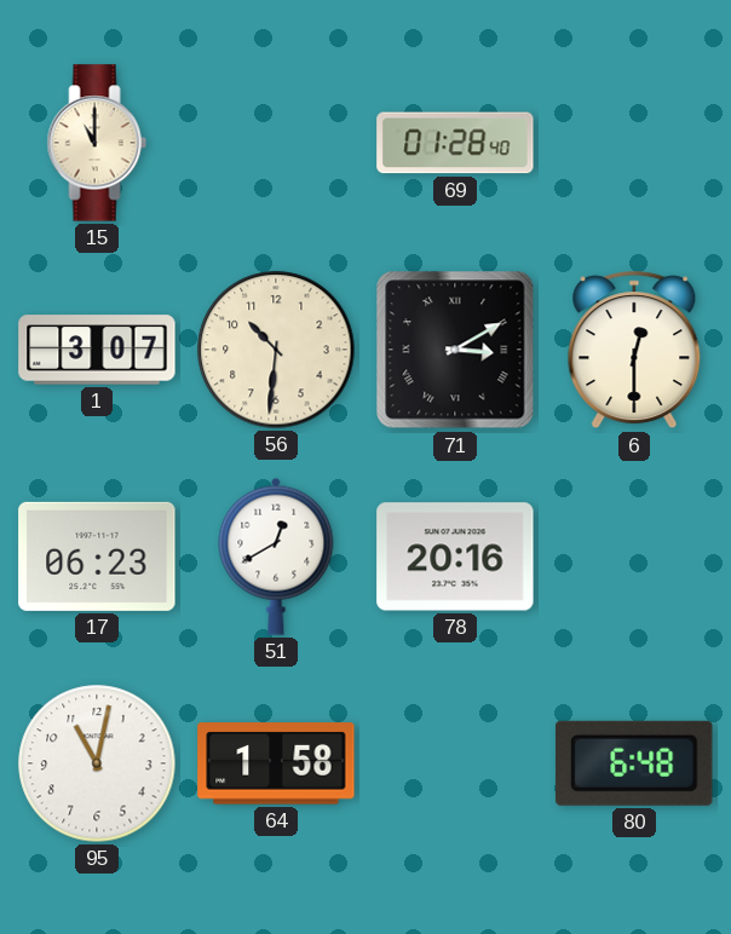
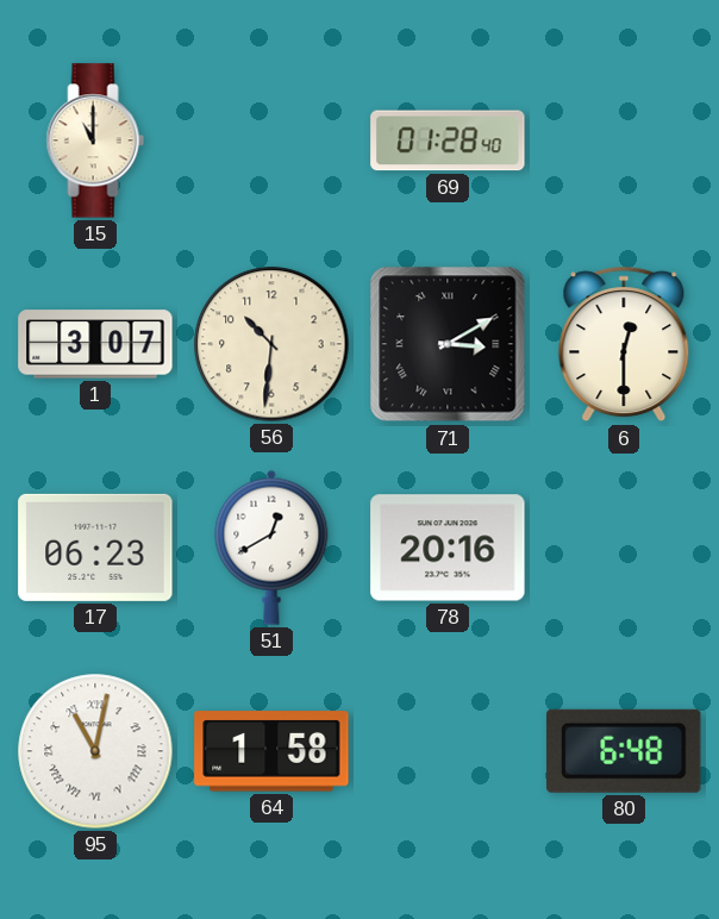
95 numerals: Arabic -> Roman
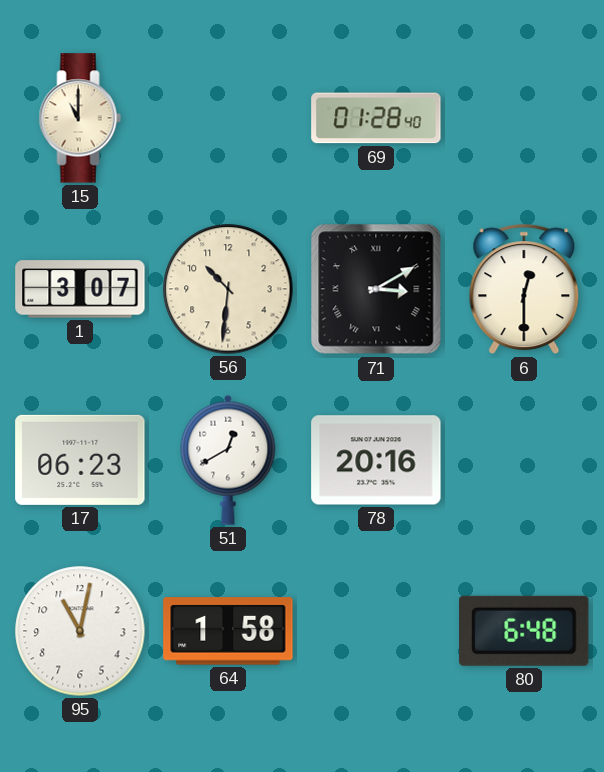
95 numerals: Roman -> Arabic
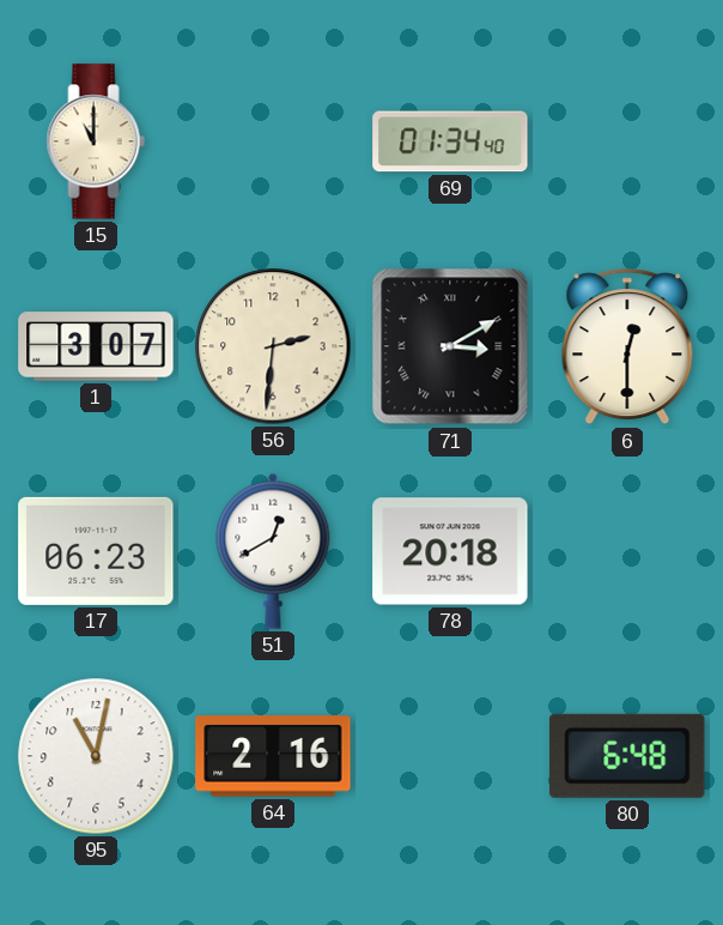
69: 01:28 -> 01:34
56: 10:31 -> 2:31
78: 20:16 -> 20:18
64: 1:58 -> 2:16
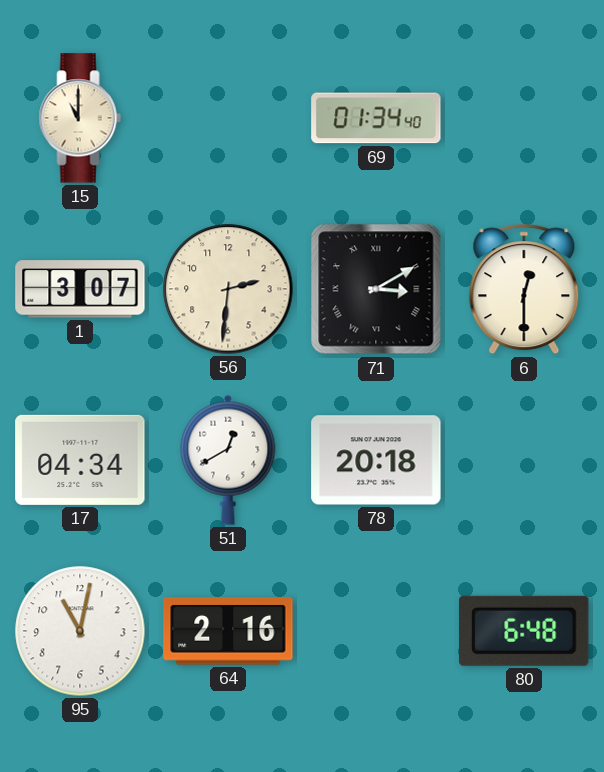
17: 06:23 -> 04:34
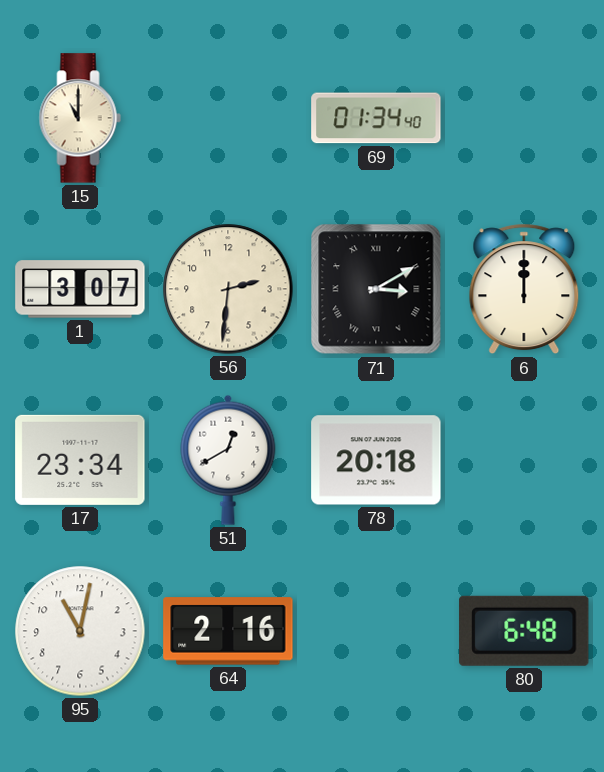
6: 12:30 -> 12:00
17: 04:34 -> 23:34
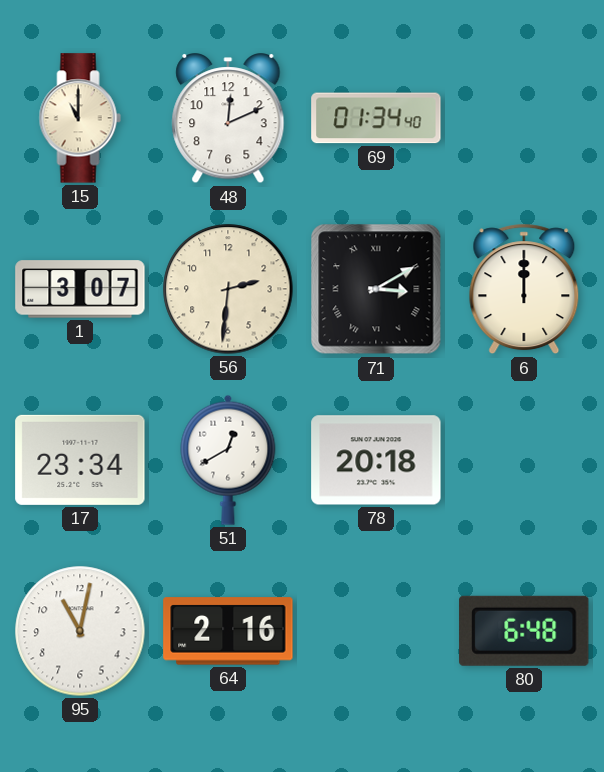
48: none -> 12:11
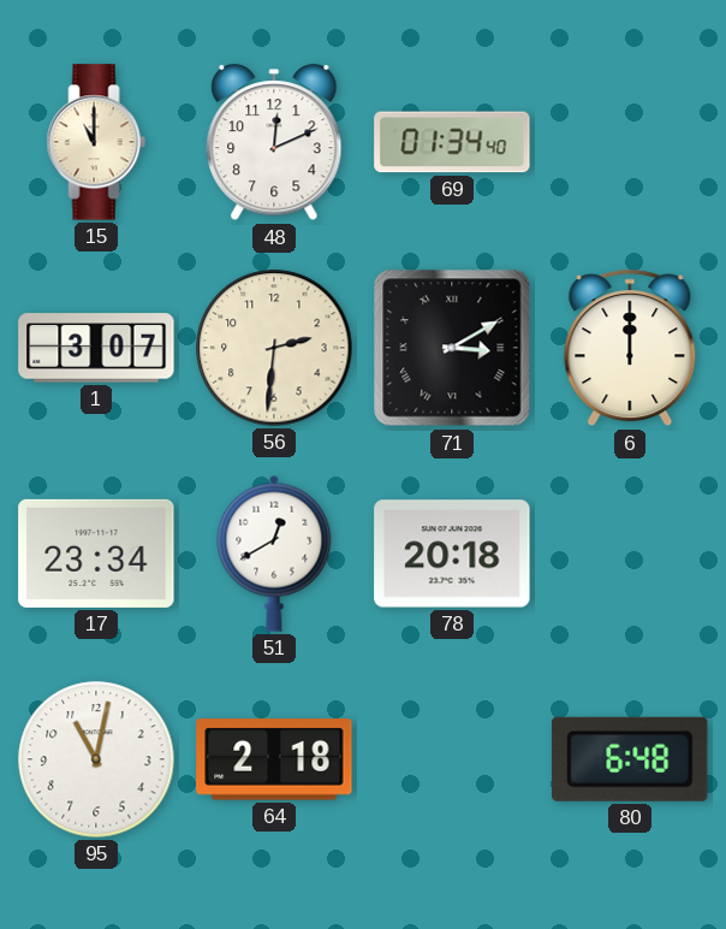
64: 2:16 -> 2:18
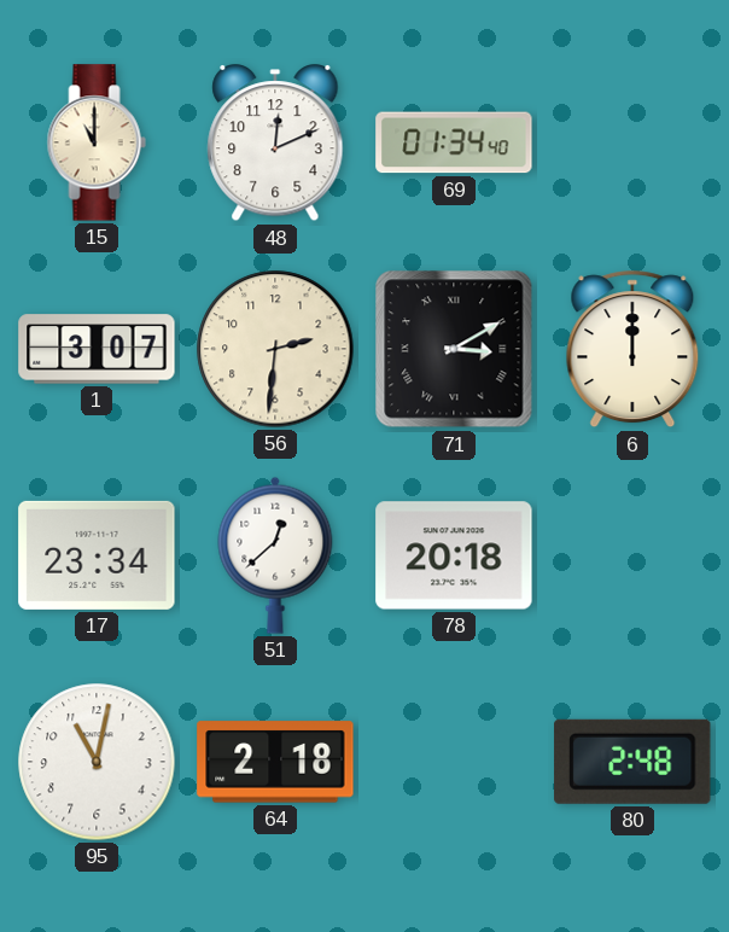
51: 12:40 -> 12:38
80: 6:48 -> 2:48
